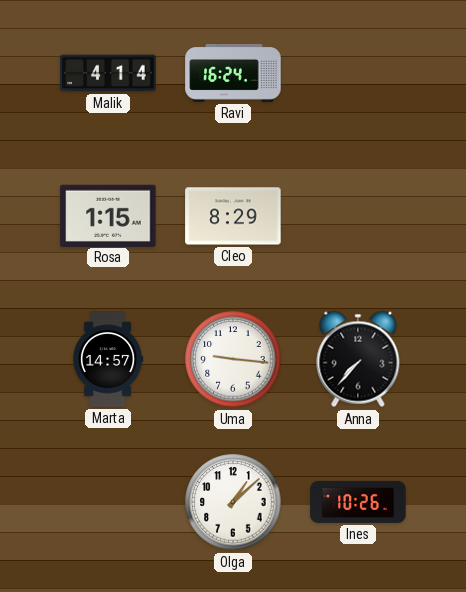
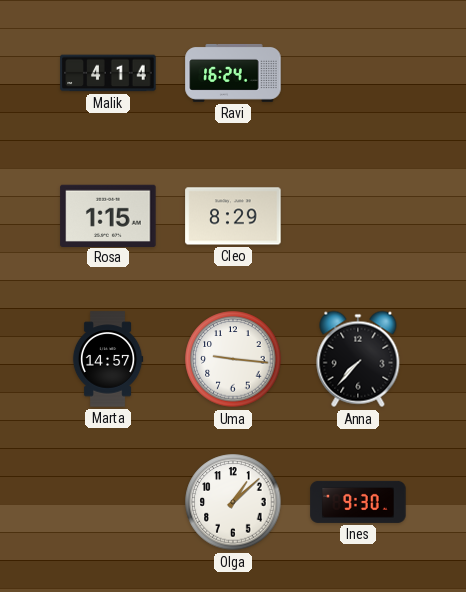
Ines: 10:26 -> 9:30
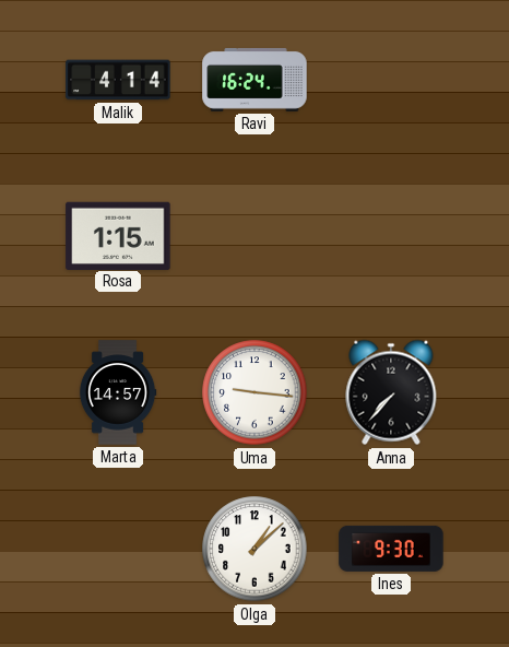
Cleo: 8:29 -> none
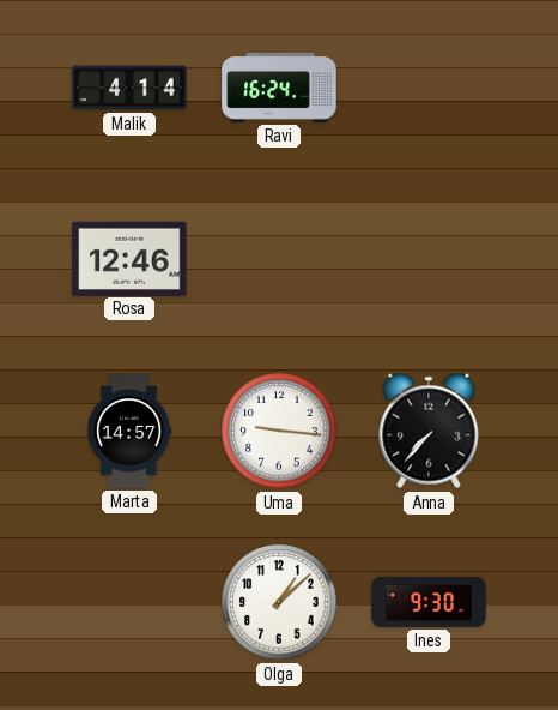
Rosa: 1:15 -> 12:46
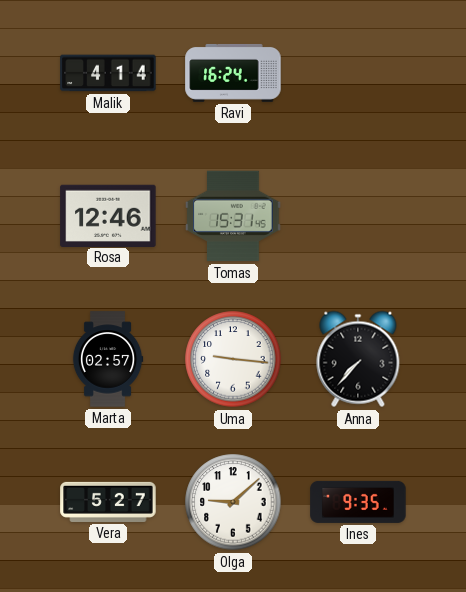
Tomas: none -> 15:31
Marta: 14:57 -> 02:57
Vera: none -> 5:27
Olga: 1:08 -> 9:08
Ines: 9:30 -> 9:35
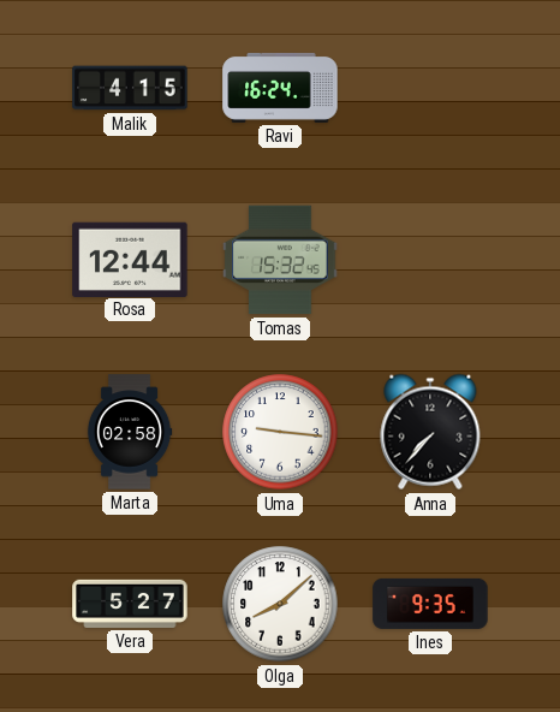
Malik: 4:14 -> 4:15
Rosa: 12:46 -> 12:44
Tomas: 15:31 -> 15:32
Marta: 02:57 -> 02:58
Olga: 9:08 -> 8:08
